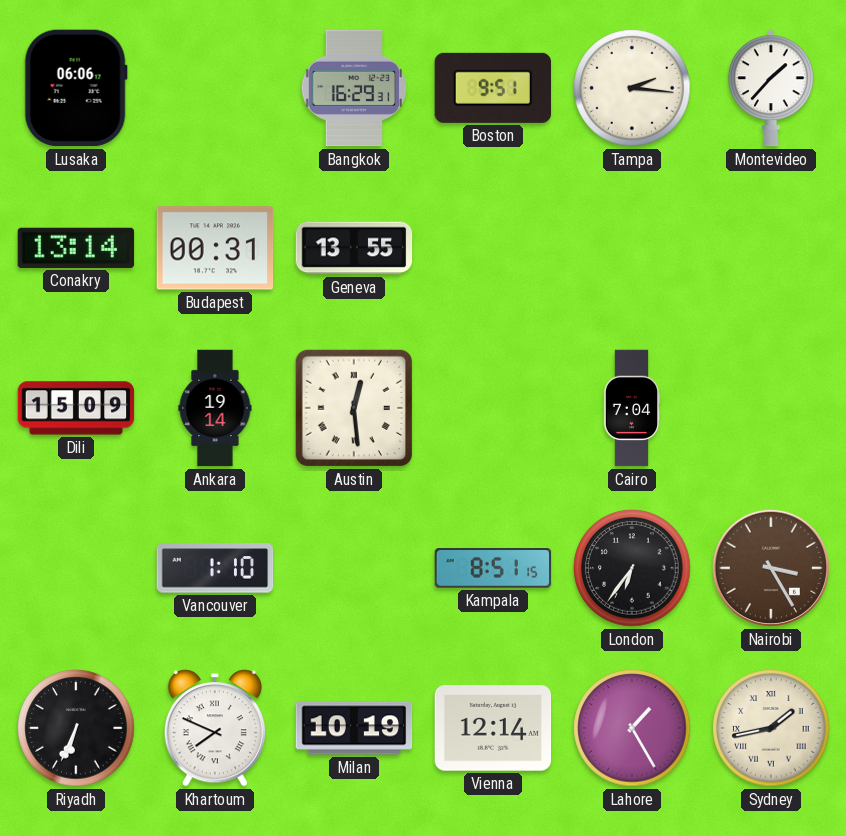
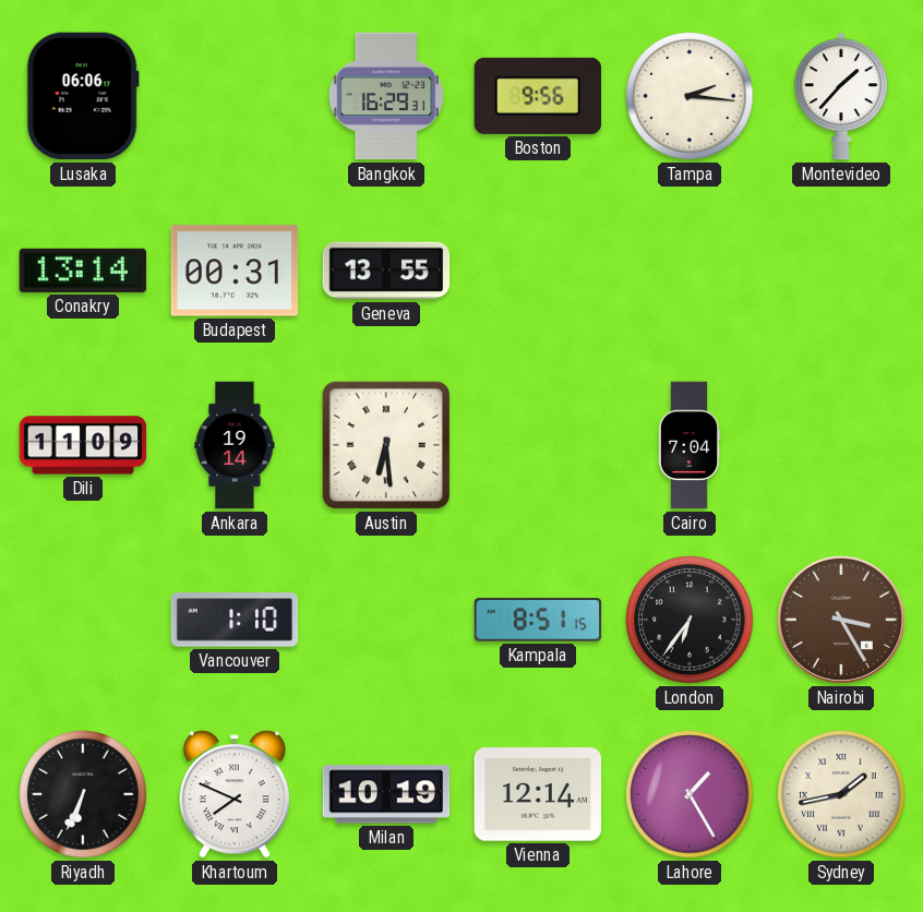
Boston: 9:51 -> 9:56
Dili: 15:09 -> 11:09
Austin: 12:29 -> 6:29
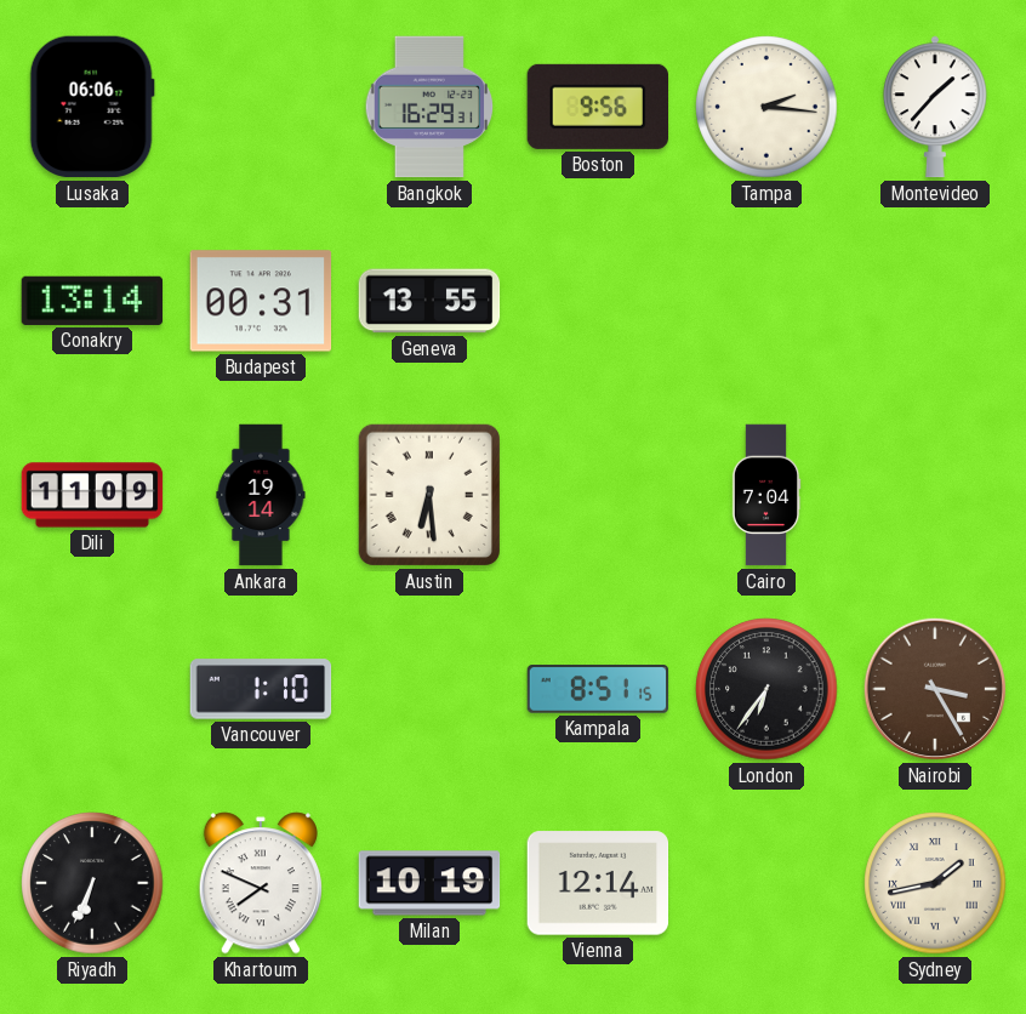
Lahore: 1:25 -> none
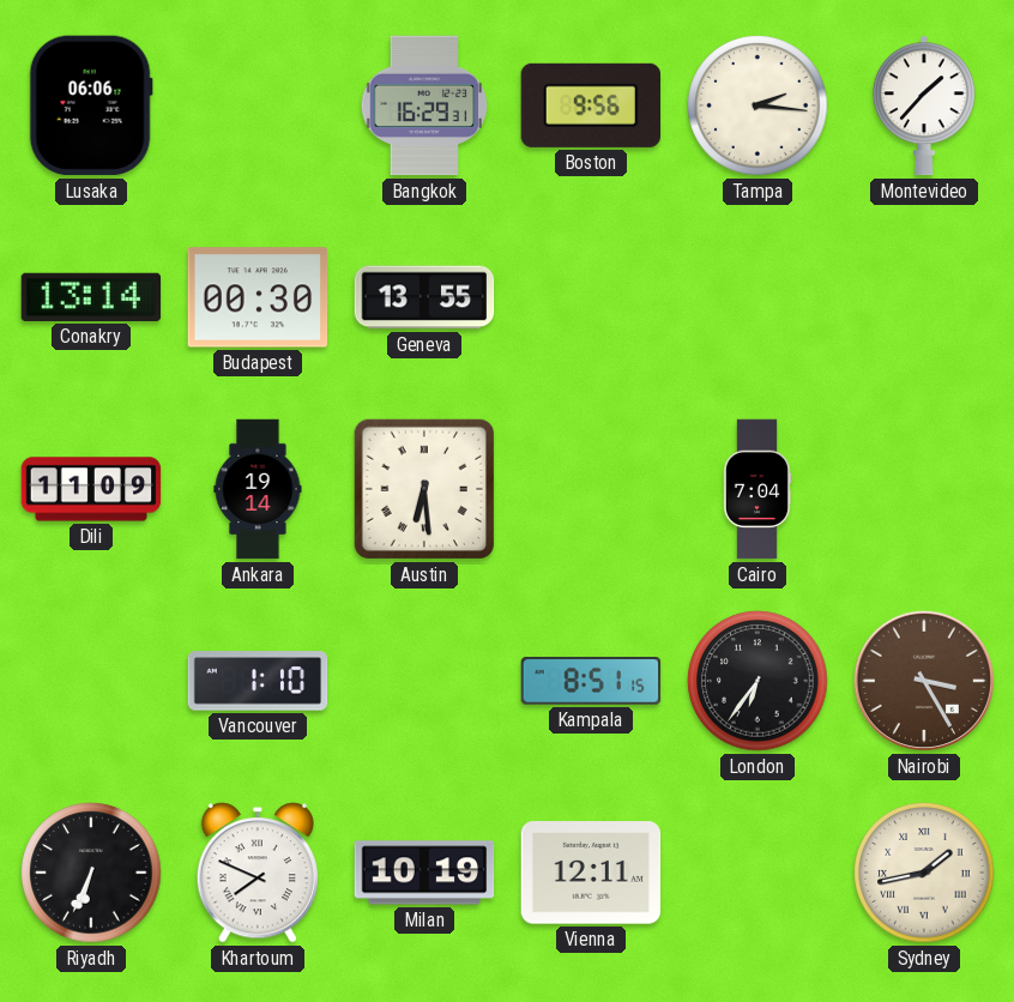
Budapest: 00:31 -> 00:30
Vienna: 12:14 -> 12:11
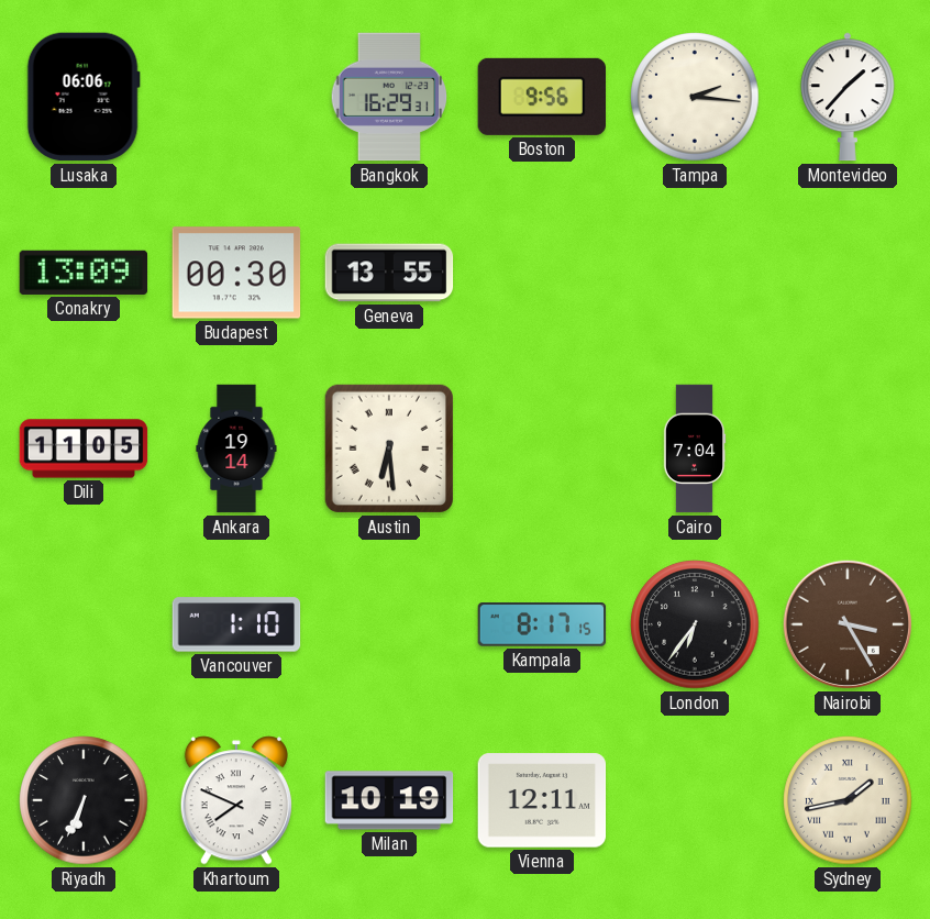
Conakry: 13:14 -> 13:09
Dili: 11:09 -> 11:05
Kampala: 8:51 -> 8:17
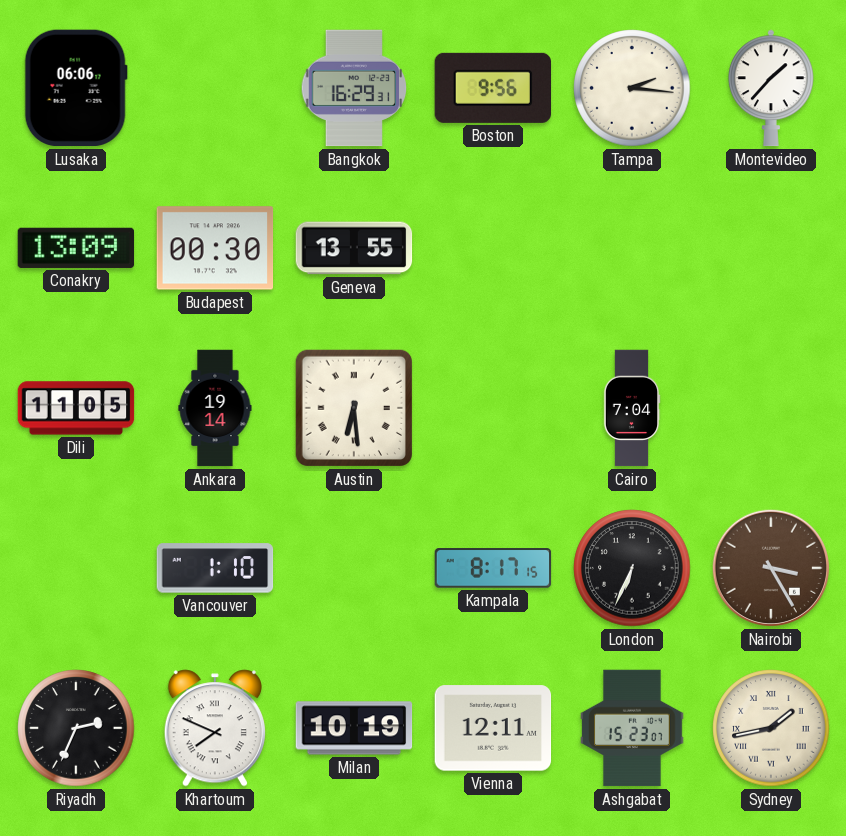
London: 6:36 -> 6:34
Riyadh: 6:34 -> 2:34
Ashgabat: none -> 15:23
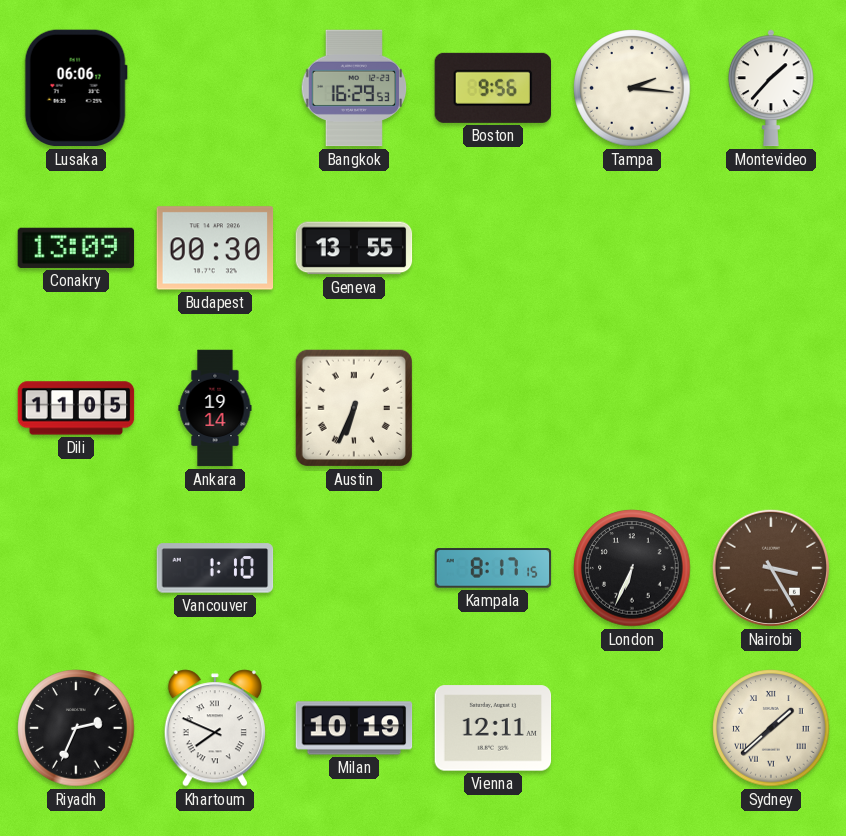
Bangkok: 16:29:31 -> 16:29:53
Austin: 6:29 -> 6:34
Cairo: 7:04 -> none
Ashgabat: 15:23 -> none
Sydney: 1:43 -> 1:38
